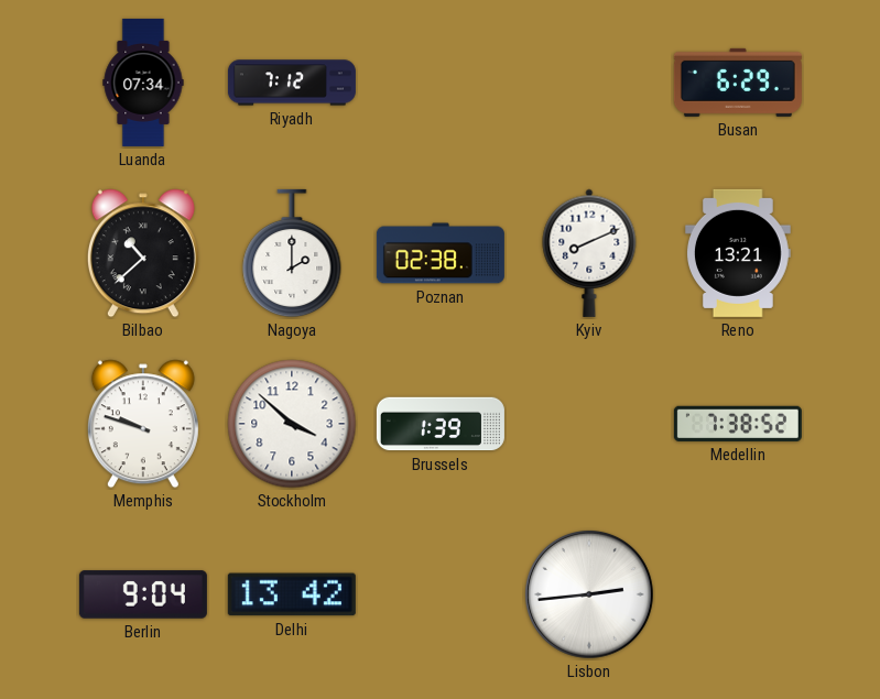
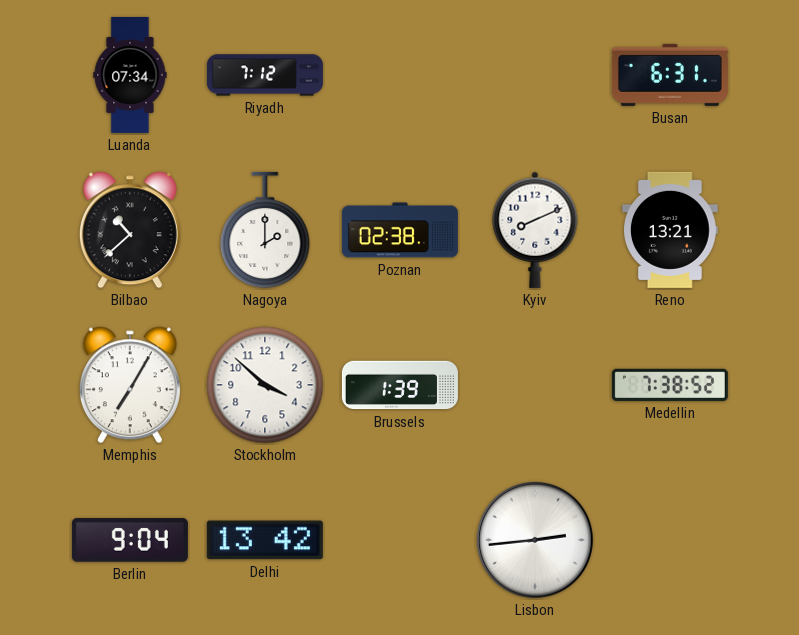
Busan: 6:29 -> 6:31
Memphis: 9:48 -> 7:05
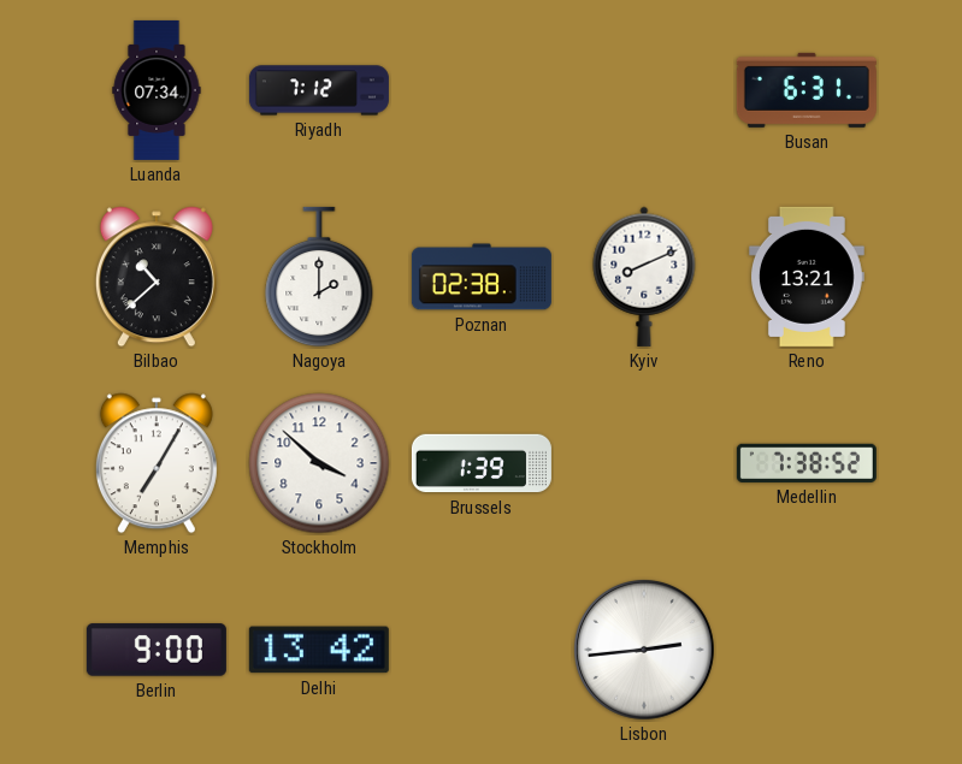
Berlin: 9:04 -> 9:00
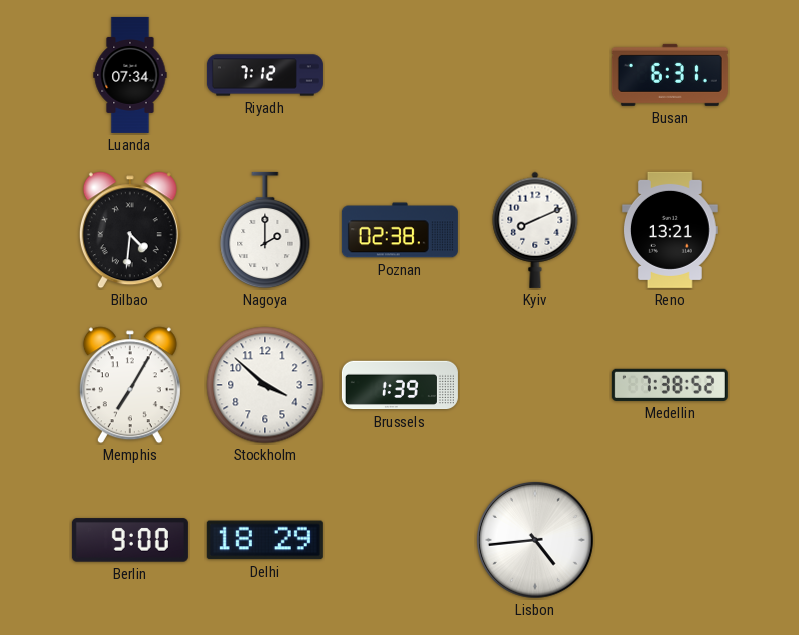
Bilbao: 10:38 -> 4:31
Delhi: 13:42 -> 18:29
Lisbon: 2:44 -> 4:44
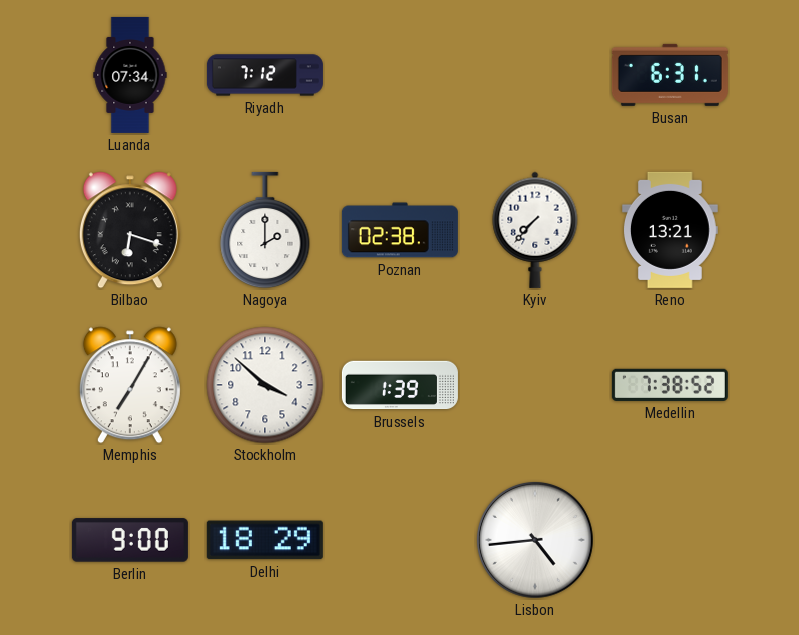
Bilbao: 4:31 -> 6:18
Kyiv: 8:11 -> 7:37
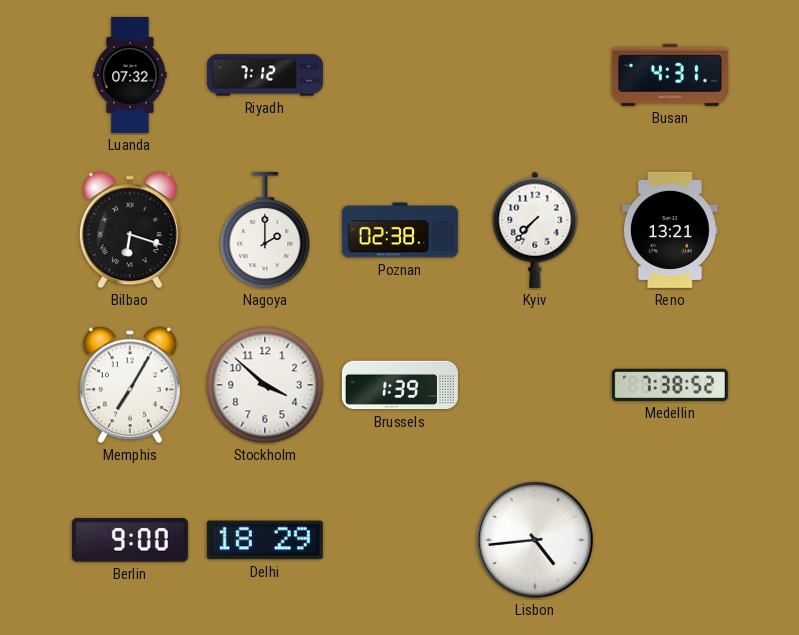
Luanda: 07:34 -> 07:32
Busan: 6:31 -> 4:31
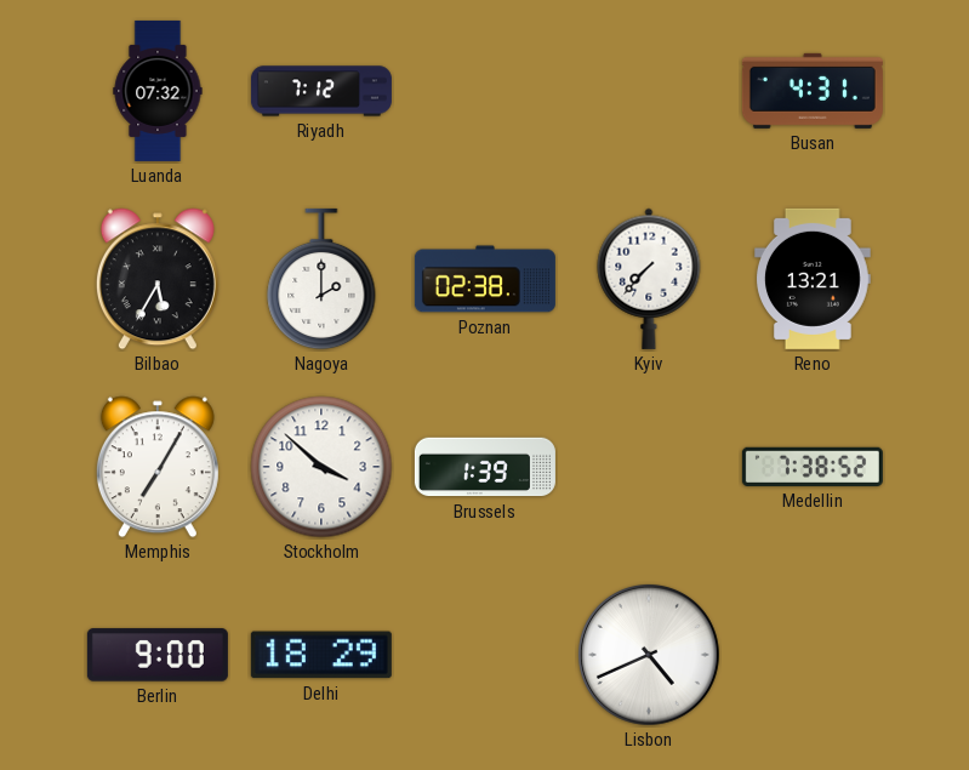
Bilbao: 6:18 -> 5:35
Lisbon: 4:44 -> 4:41
